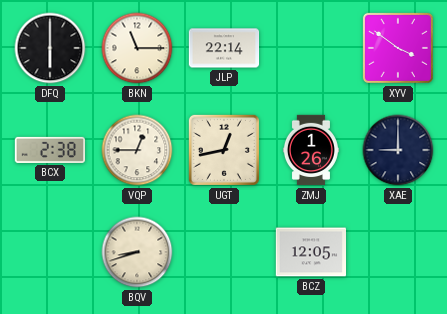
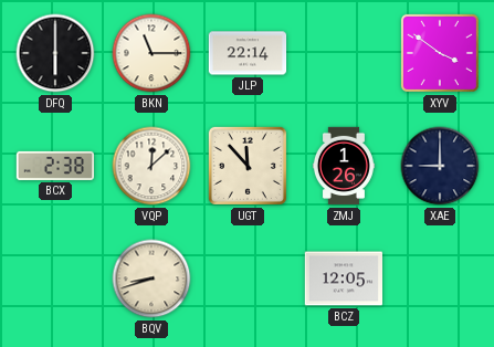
VQP: 12:45 -> 12:08
UGT: 12:43 -> 11:53
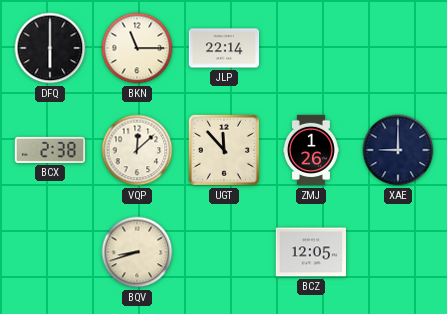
XYV: 3:51 -> none
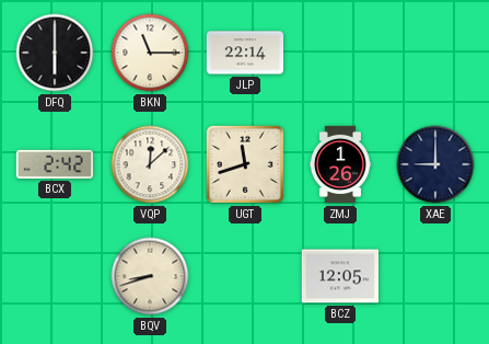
BCX: 2:38 -> 2:42
UGT: 11:53 -> 11:42
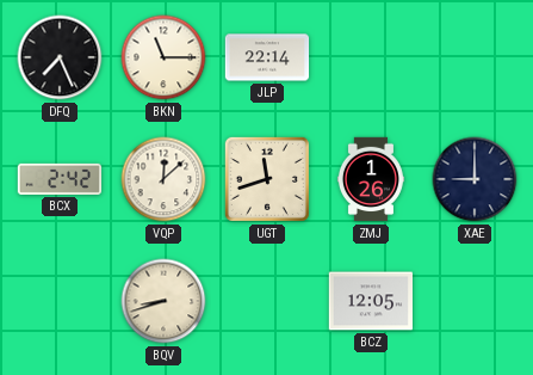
DFQ: 6:00 -> 7:26
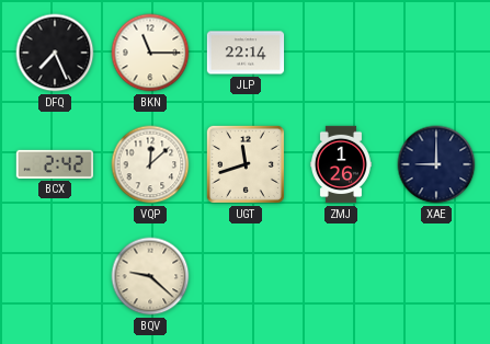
BQV: 8:42 -> 9:22
BCZ: 12:05 -> none
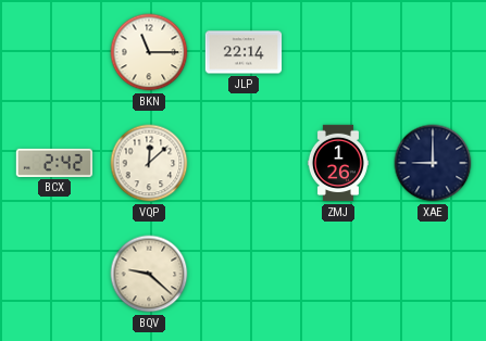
DFQ: 7:26 -> none
UGT: 11:42 -> none
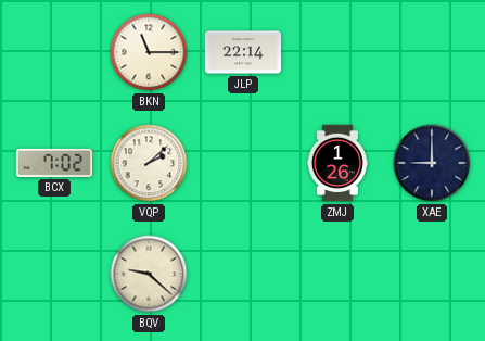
BCX: 2:42 -> 7:02
VQP: 12:08 -> 2:08
